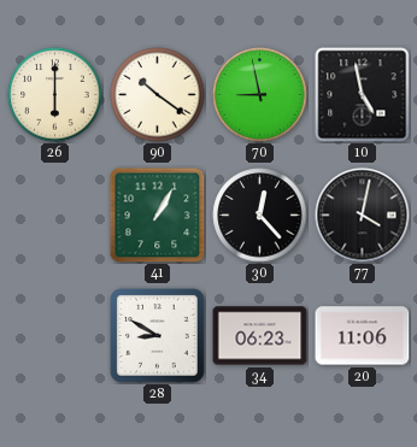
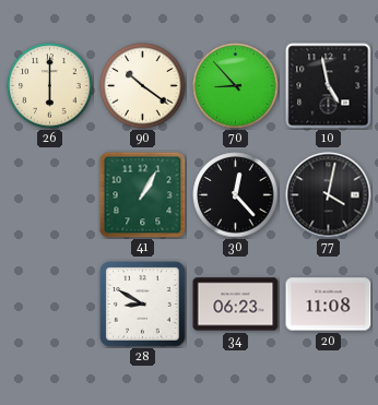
70: 8:58 -> 8:53
20: 11:06 -> 11:08
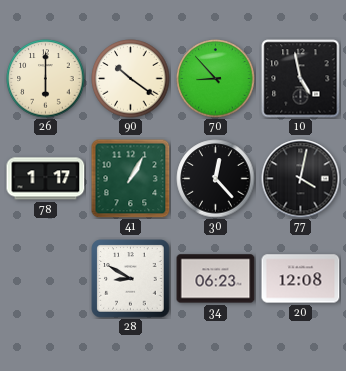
78: none -> 1:17
20: 11:08 -> 12:08
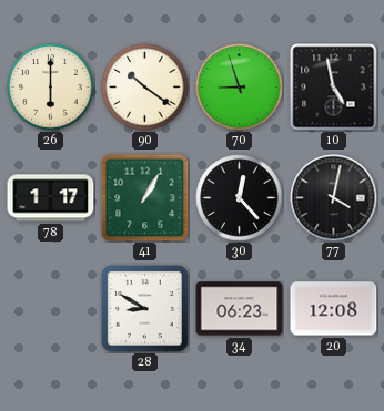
70: 8:53 -> 8:57
